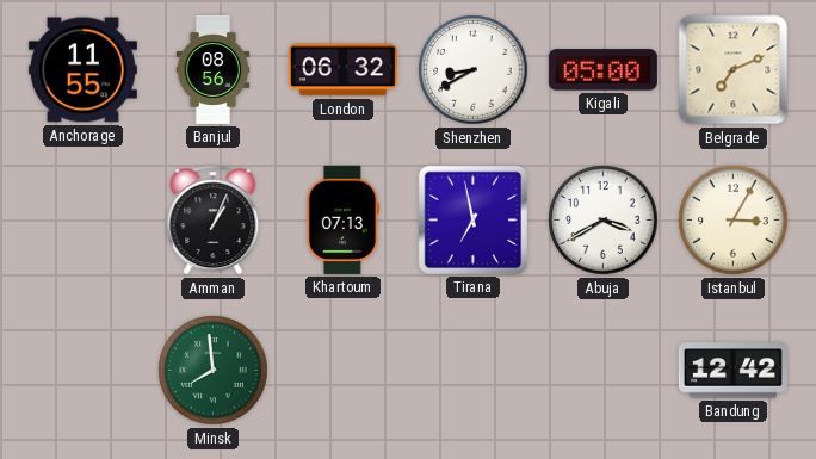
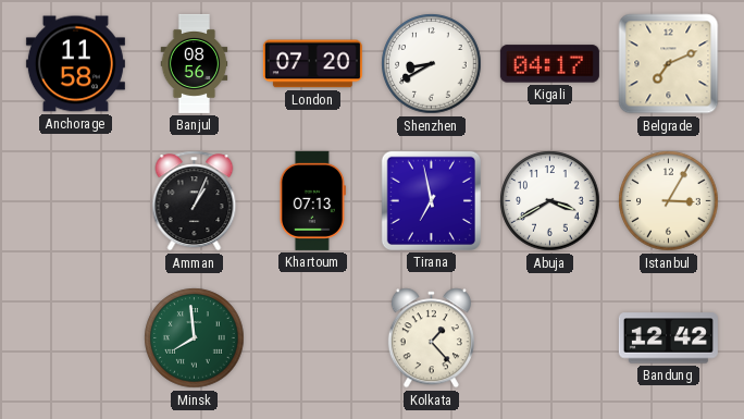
Anchorage: 11:55 -> 11:58
London: 06:32 -> 07:20
Kigali: 05:00 -> 04:17
Kolkata: none -> 1:23
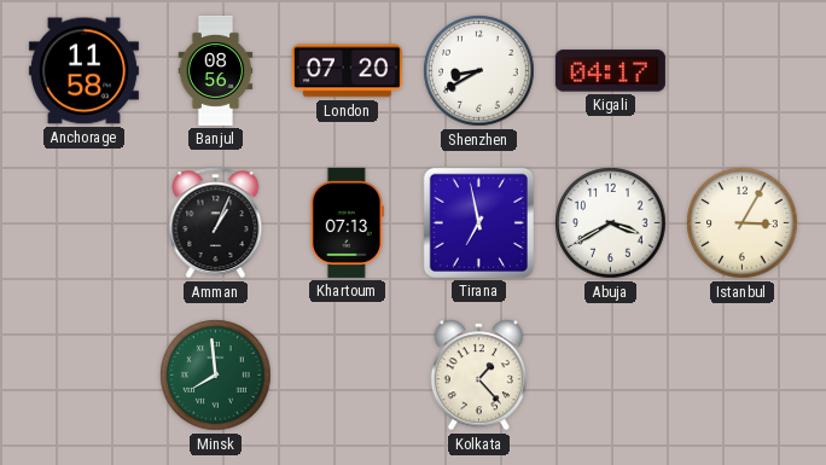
Belgrade: 7:11 -> none
Bandung: 12:42 -> none
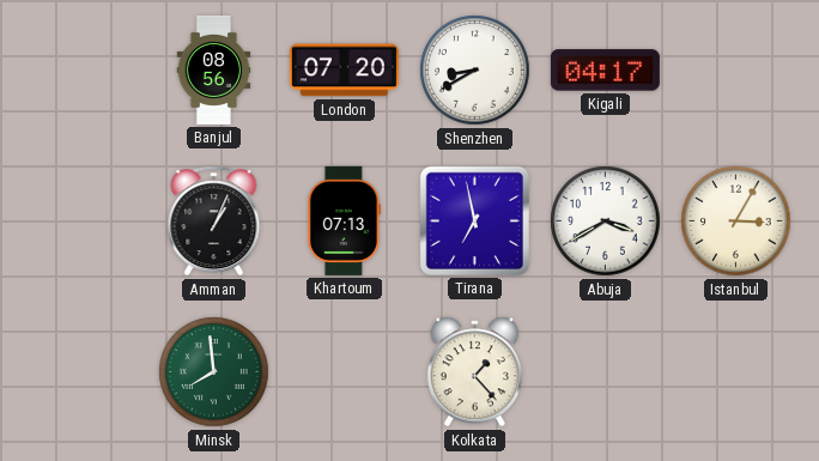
Anchorage: 11:58 -> none
